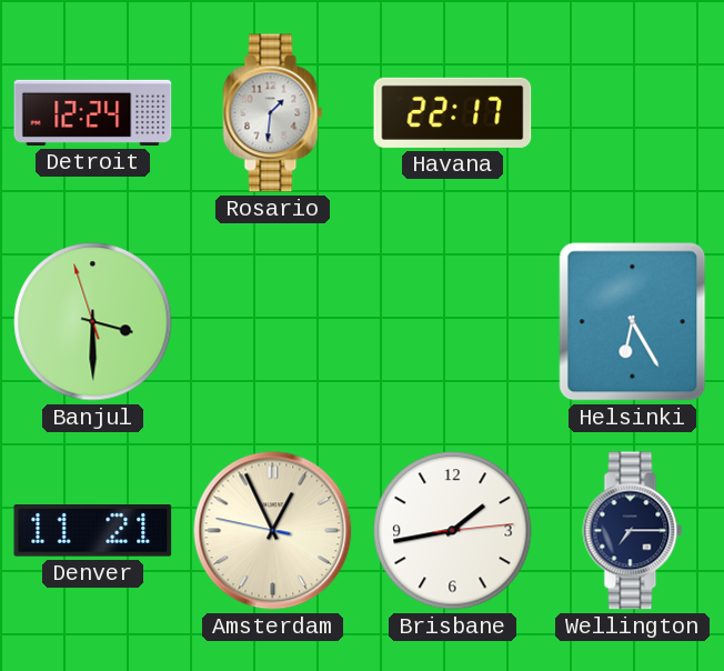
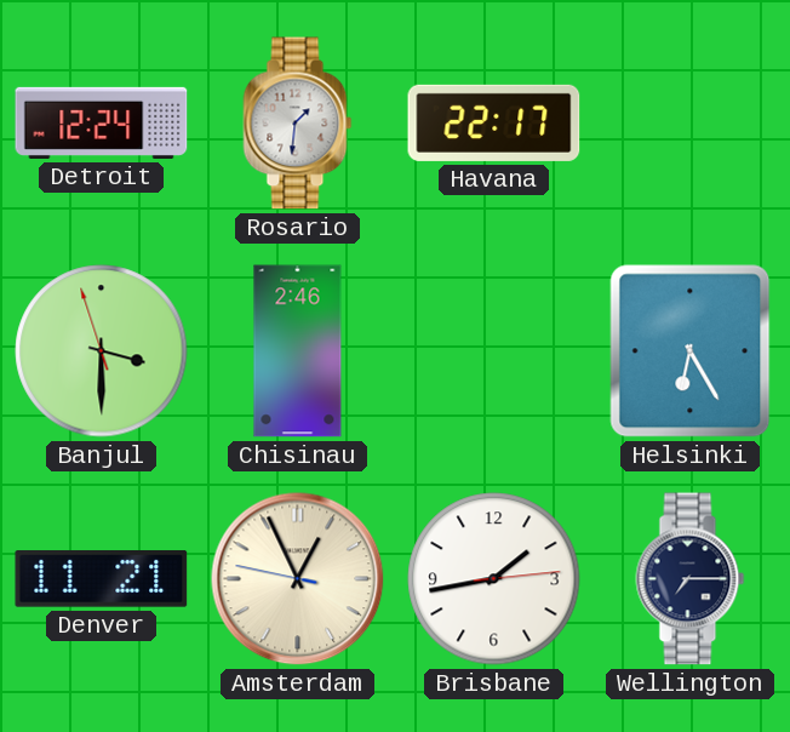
Chisinau: none -> 2:46
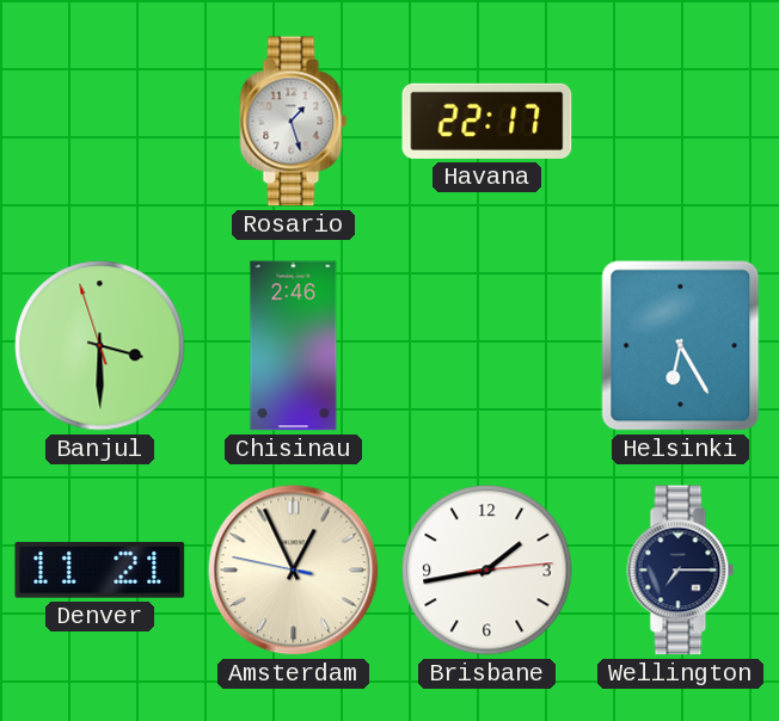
Detroit: 12:24 -> none
Rosario: 1:31 -> 1:27
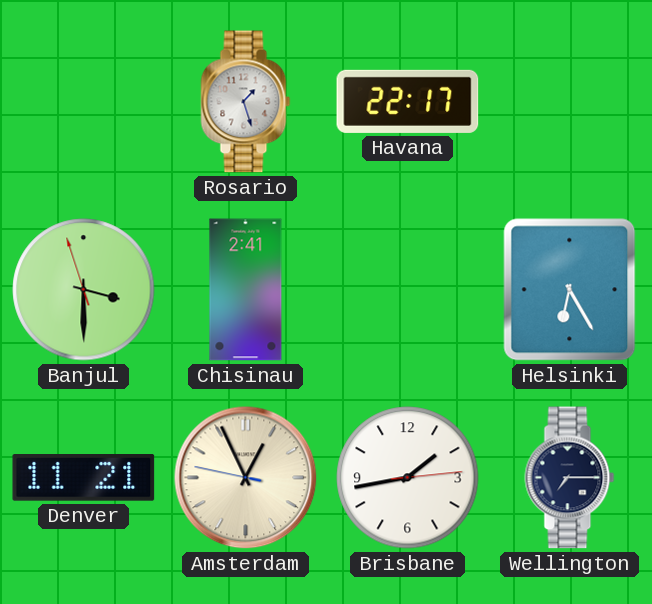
Chisinau: 2:46 -> 2:41
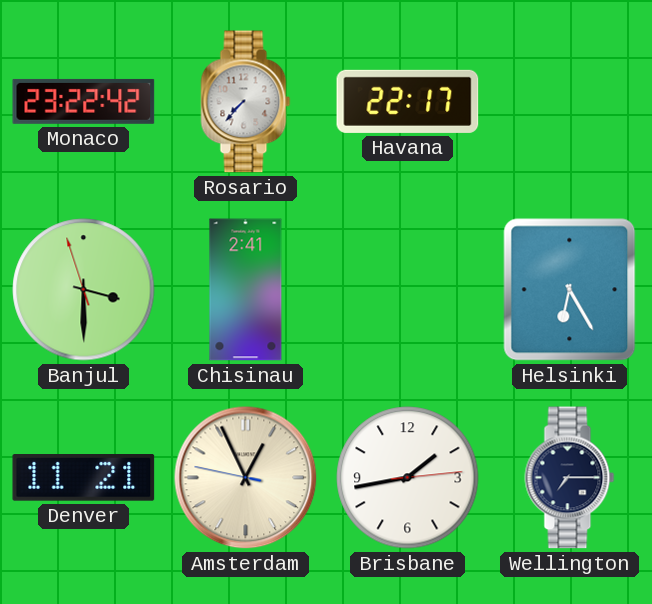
Monaco: none -> 23:22
Rosario: 1:27 -> 7:37
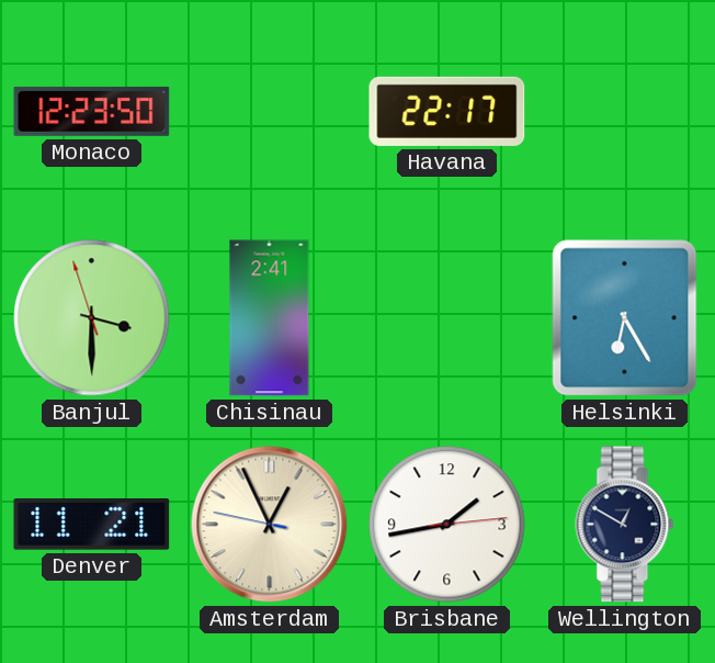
Monaco: 23:22 -> 12:23
Rosario: 7:37 -> none
Wellington: 7:15 -> 12:50
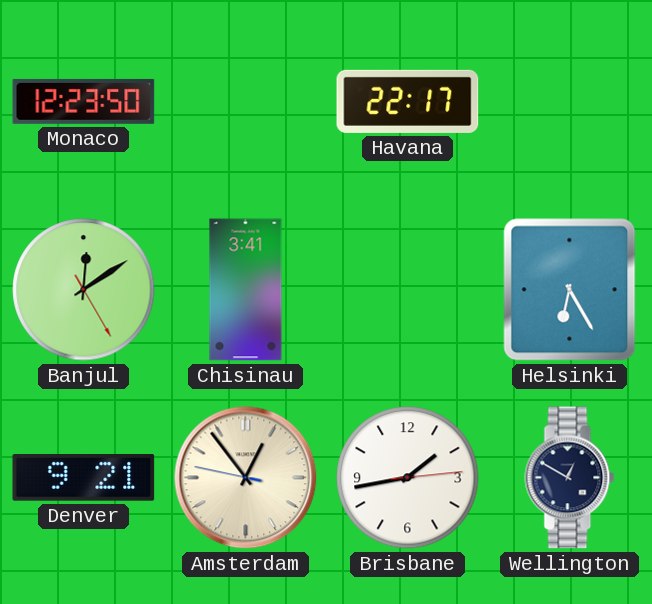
Banjul: 3:29 -> 12:09
Chisinau: 2:41 -> 3:41
Denver: 11:21 -> 9:21
Amsterdam: 12:55 -> 12:53
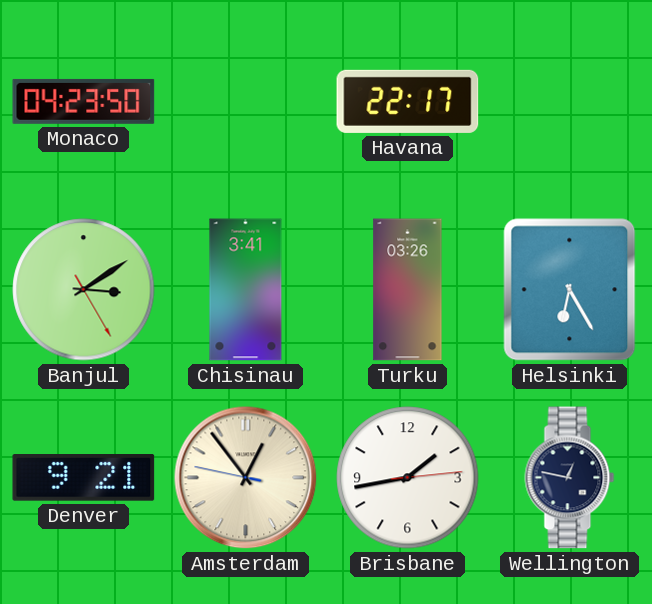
Monaco: 12:23 -> 04:23
Banjul: 12:09 -> 3:09
Turku: none -> 03:26
Wellington: 12:50 -> 12:47
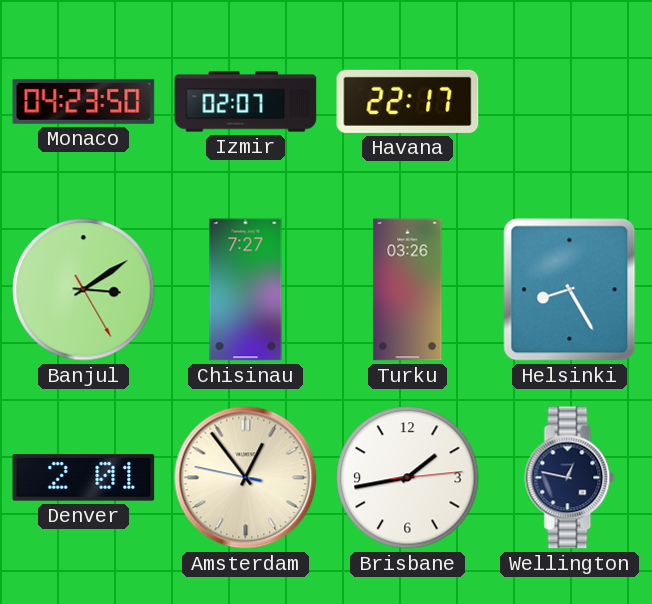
Izmir: none -> 02:07
Chisinau: 3:41 -> 7:27
Helsinki: 6:25 -> 8:25
Denver: 9:21 -> 2:01
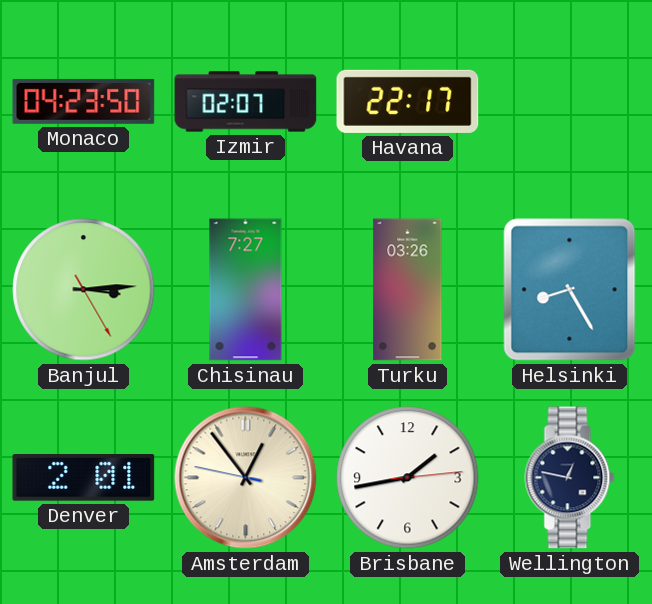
Banjul: 3:09 -> 3:14
